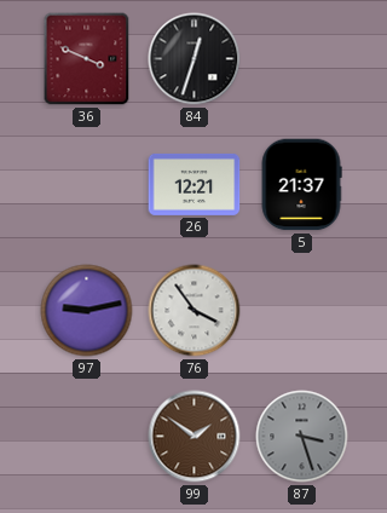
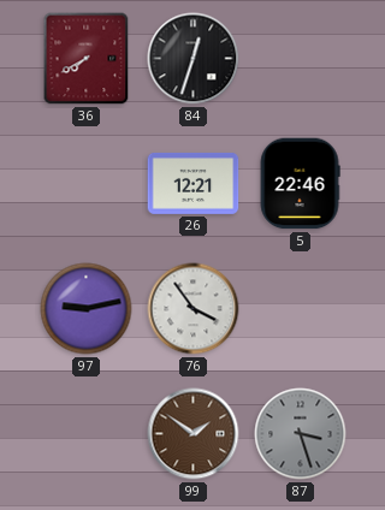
36: 3:49 -> 7:40
5: 21:37 -> 22:46
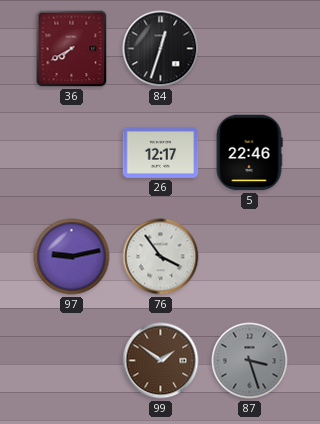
26: 12:21 -> 12:17
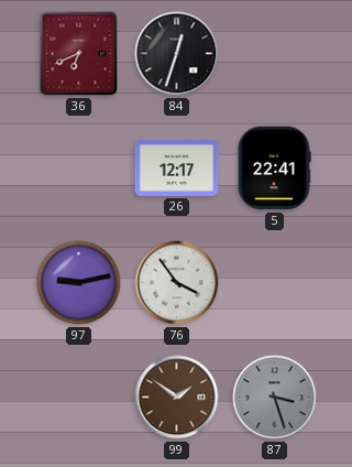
36: 7:40 -> 6:41
5: 22:46 -> 22:41
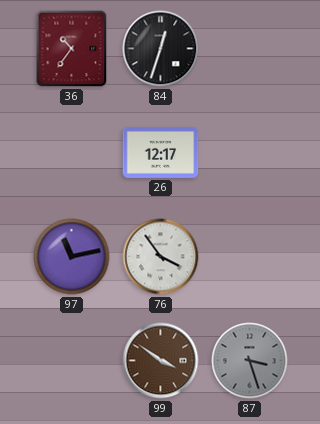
36: 6:41 -> 10:36
5: 22:41 -> none
97: 9:13 -> 11:13
99: 1:51 -> 3:51
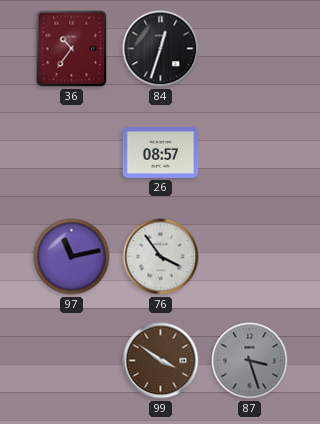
26: 12:17 -> 08:57
